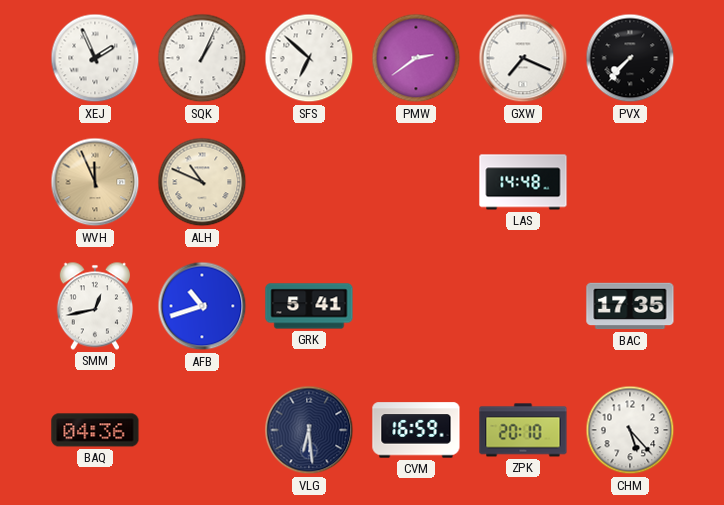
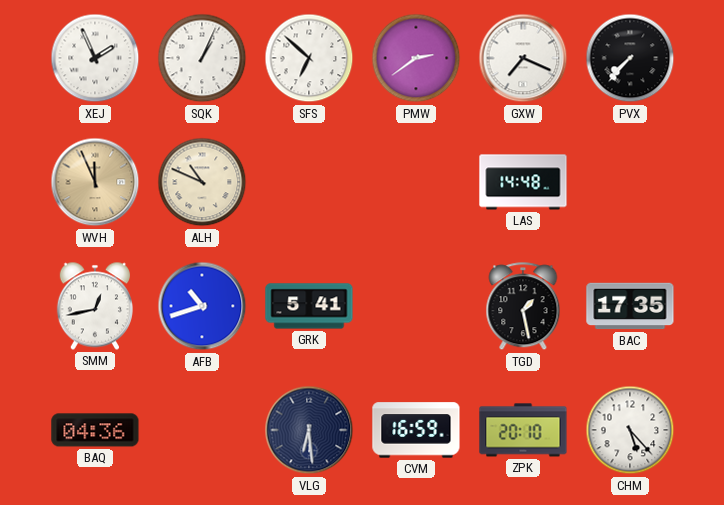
TGD: none -> 1:28
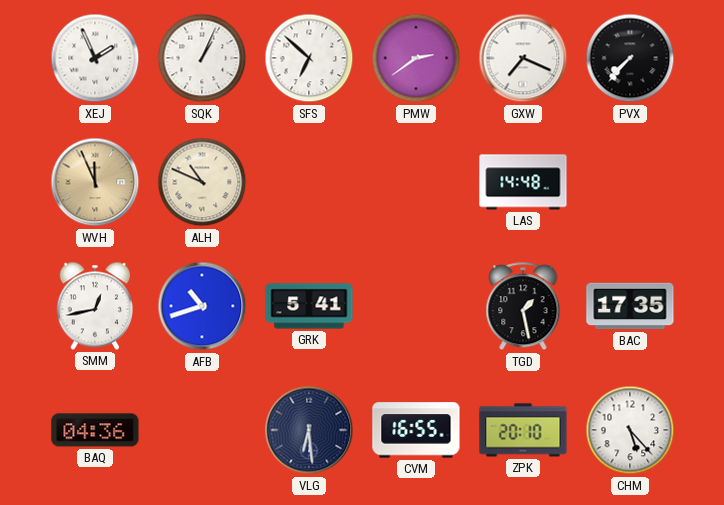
CVM: 16:59 -> 16:55
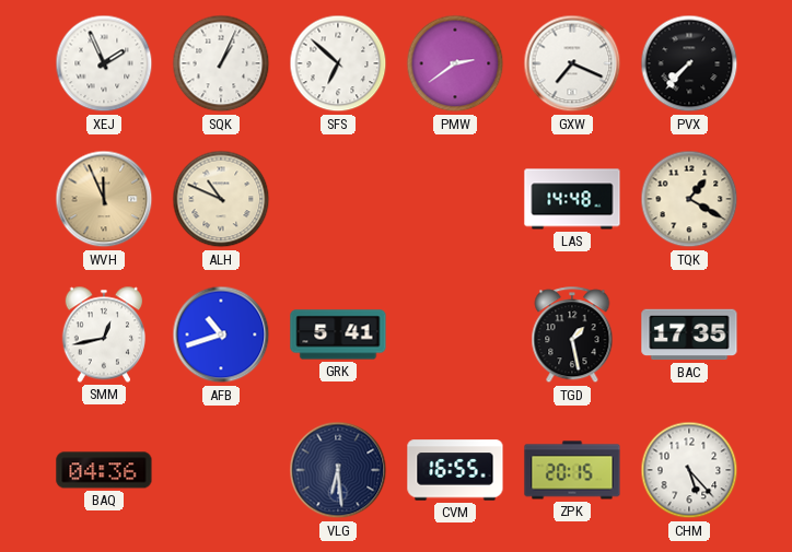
TQK: none -> 1:20
ZPK: 20:10 -> 20:15
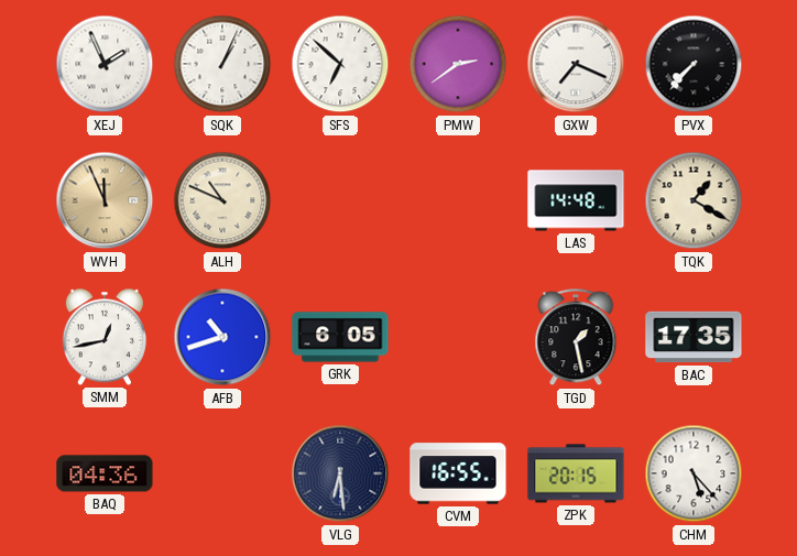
GRK: 5:41 -> 6:05
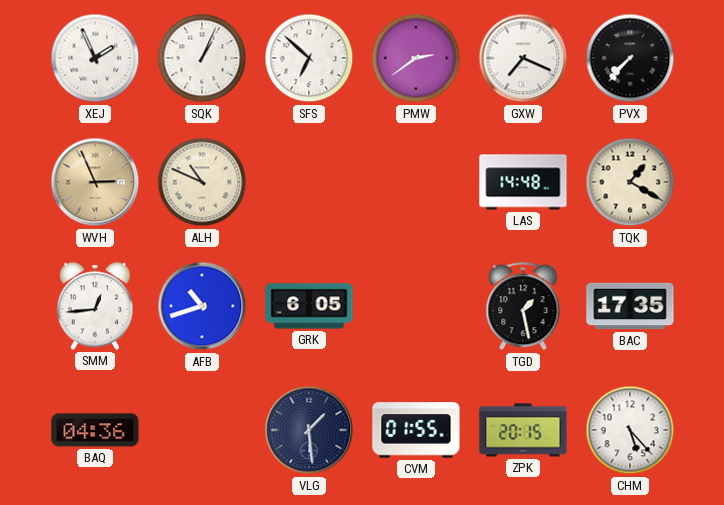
WVH: 11:56 -> 2:56
SMM: 12:43 -> 12:44
VLG: 6:29 -> 1:29
CVM: 16:55 -> 01:55
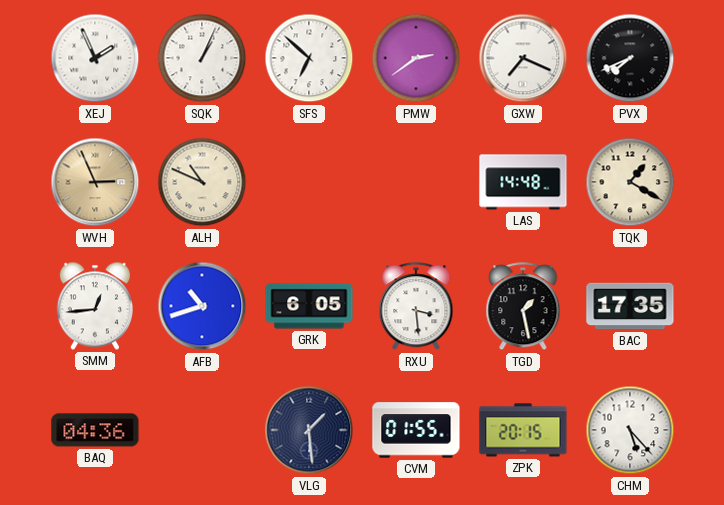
PVX: 7:37 -> 7:41
RXU: none -> 3:29
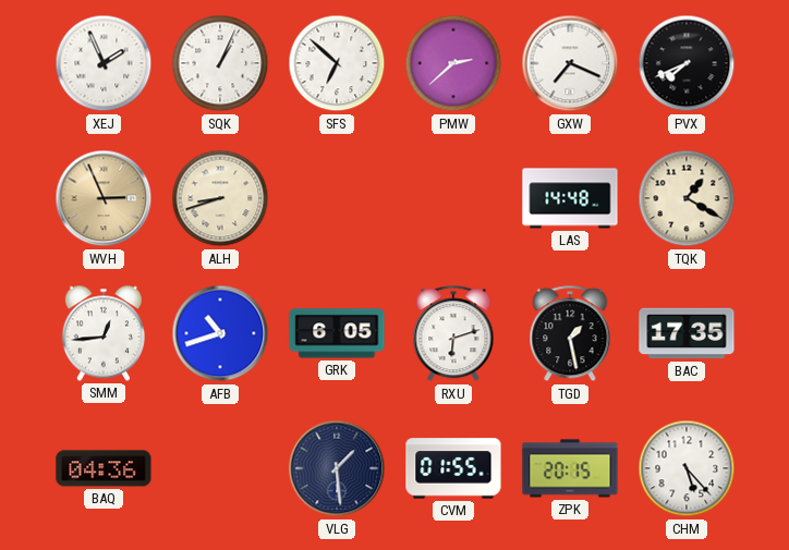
PMW: 2:39 -> 2:38
ALH: 10:49 -> 8:42
RXU: 3:29 -> 6:12
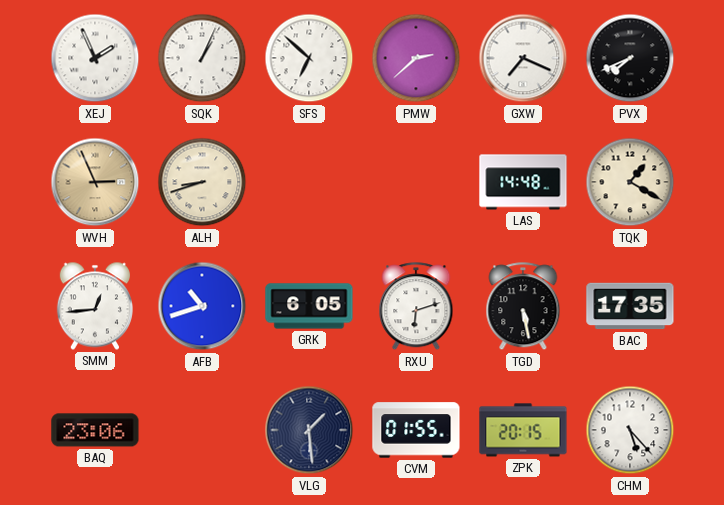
TGD: 1:28 -> 5:28
BAQ: 04:36 -> 23:06
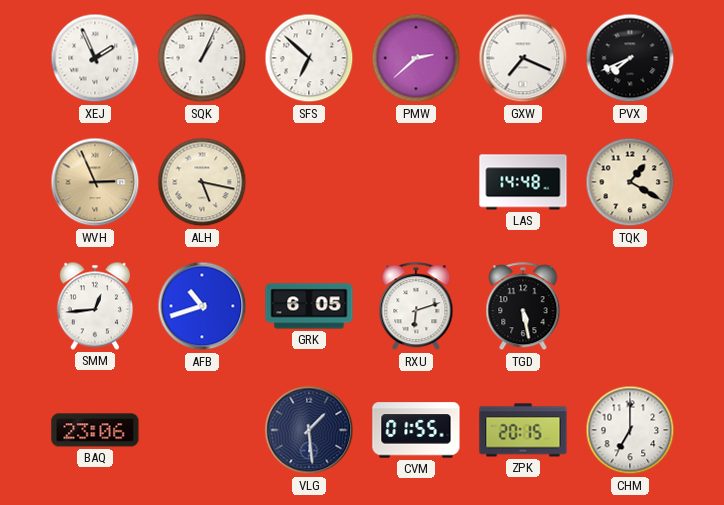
ALH: 8:42 -> 5:17
BAC: 17:35 -> none
CHM: 5:23 -> 7:00
